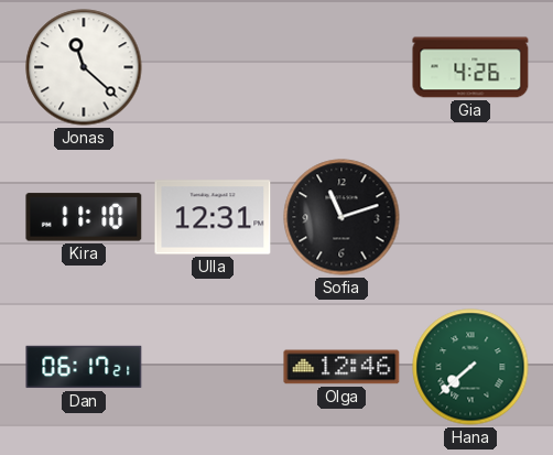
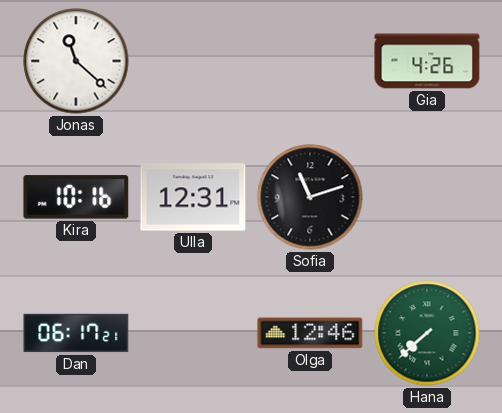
Kira: 11:10 -> 10:16
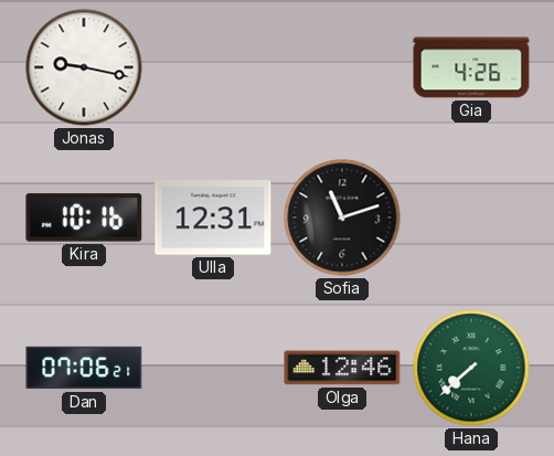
Jonas: 11:22 -> 9:17
Dan: 06:17 -> 07:06
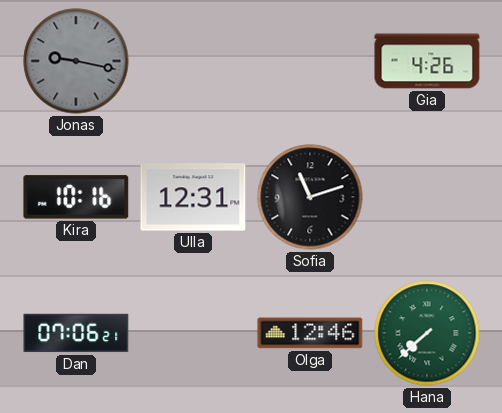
Jonas dial: white -> grey
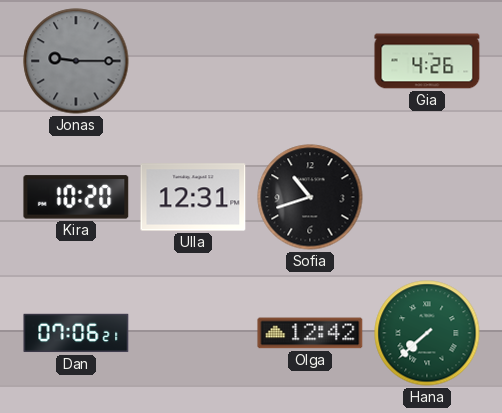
Jonas: 9:17 -> 9:15
Kira: 10:16 -> 10:20
Sofia: 11:12 -> 10:42
Olga: 12:46 -> 12:42
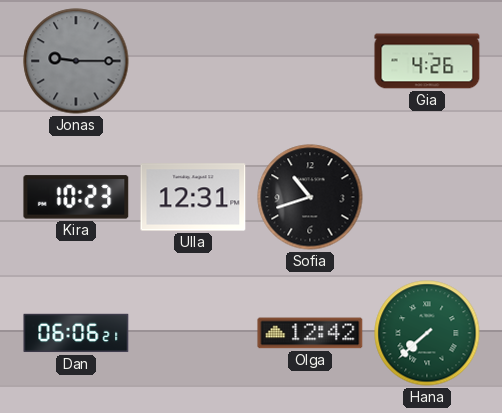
Kira: 10:20 -> 10:23
Dan: 07:06 -> 06:06
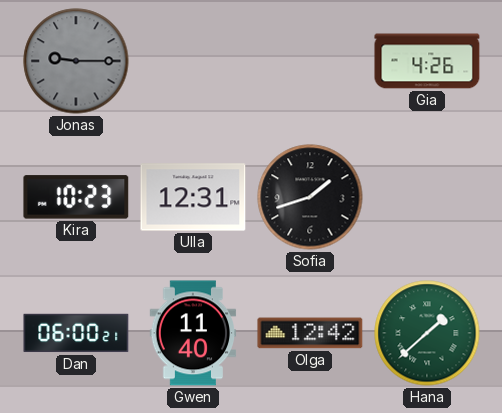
Sofia: 10:42 -> 1:42
Dan: 06:06 -> 06:00
Gwen: none -> 11:40
Hana: 7:38 -> 1:38
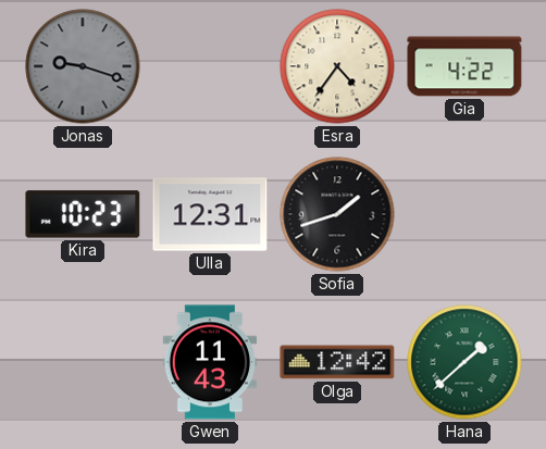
Jonas: 9:15 -> 9:18
Esra: none -> 4:36
Gia: 4:26 -> 4:22
Dan: 06:00 -> none
Gwen: 11:40 -> 11:43
